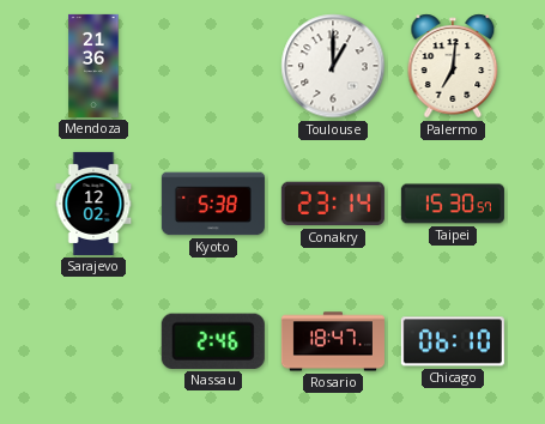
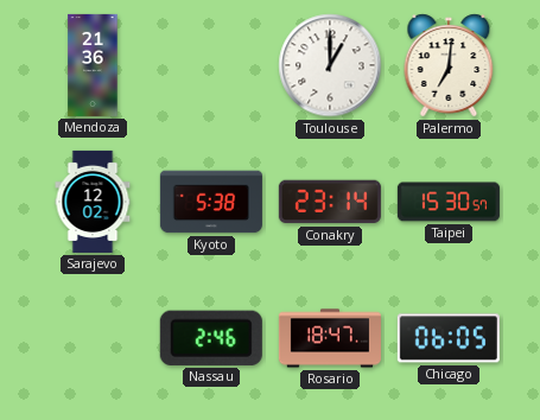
Chicago: 06:10 -> 06:05
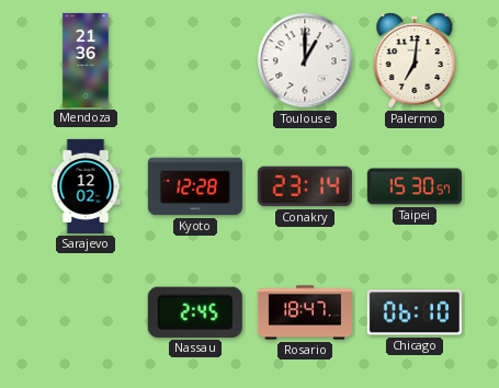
Kyoto: 5:38 -> 12:28
Nassau: 2:46 -> 2:45
Chicago: 06:05 -> 06:10
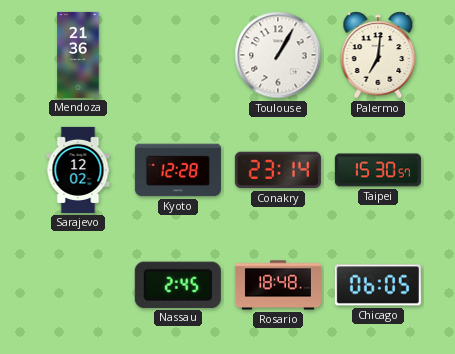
Toulouse: 1:00 -> 1:05
Rosario: 18:47 -> 18:48
Chicago: 06:10 -> 06:05
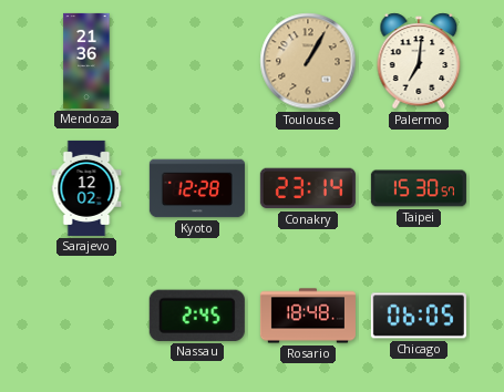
Toulouse dial: white -> champagne
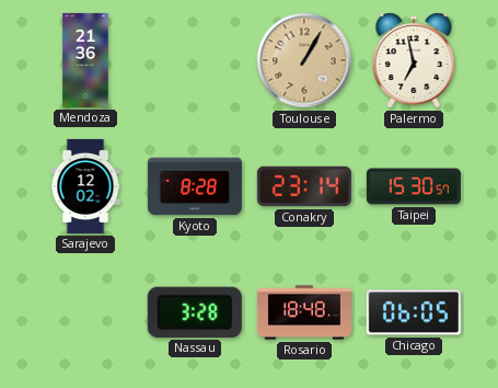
Palermo: 7:01 -> 6:58
Kyoto: 12:28 -> 8:28
Nassau: 2:45 -> 3:28
